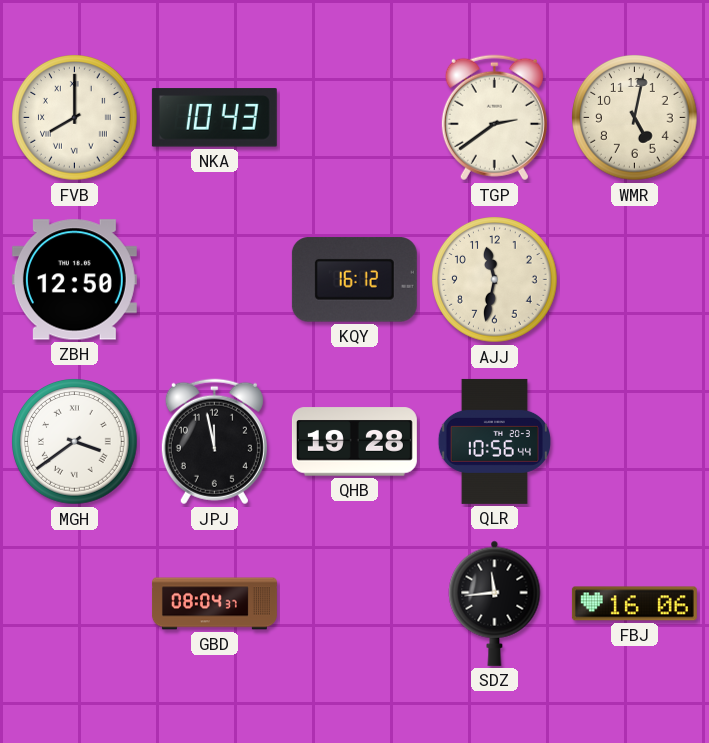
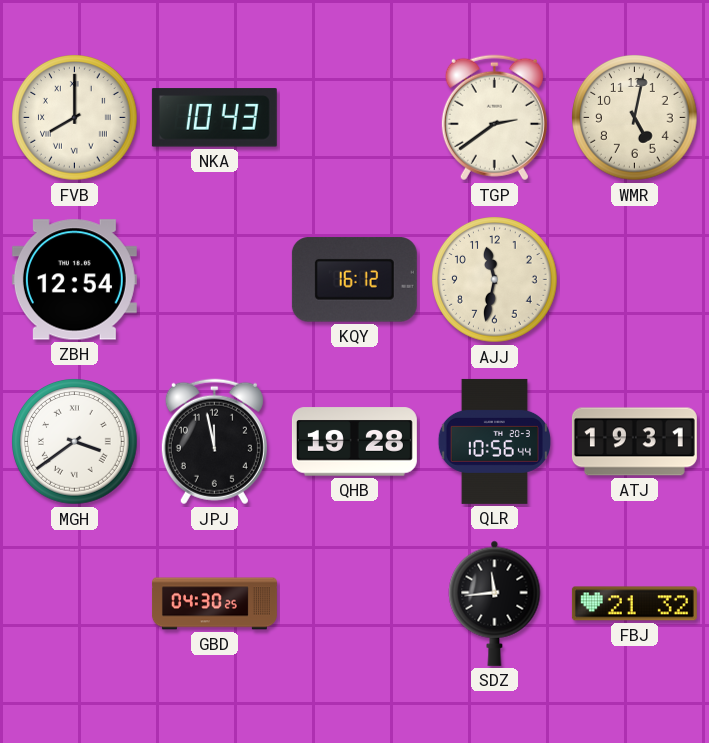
ZBH: 12:50 -> 12:54
ATJ: none -> 19:31
GBD: 08:04 -> 04:30
FBJ: 16:06 -> 21:32
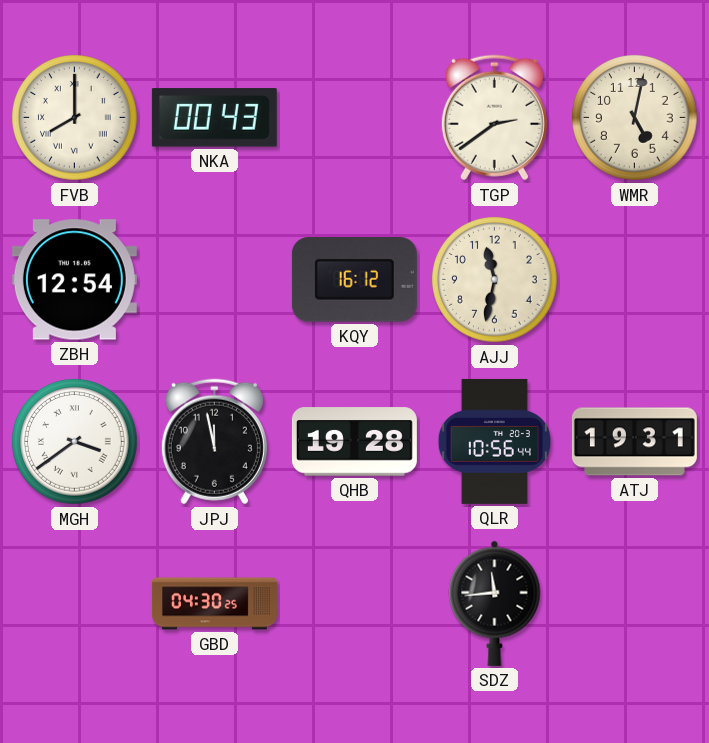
NKA: 10:43 -> 00:43
FBJ: 21:32 -> none
